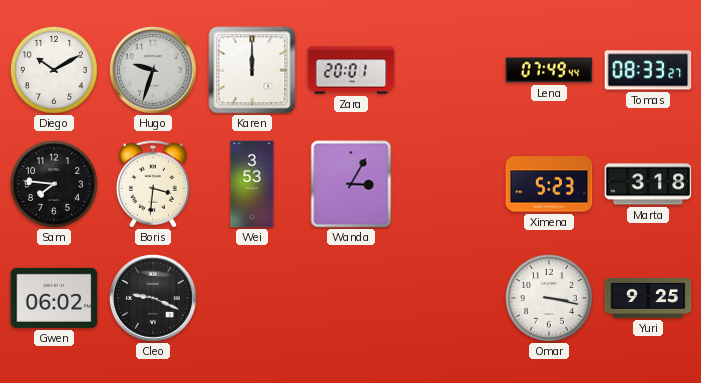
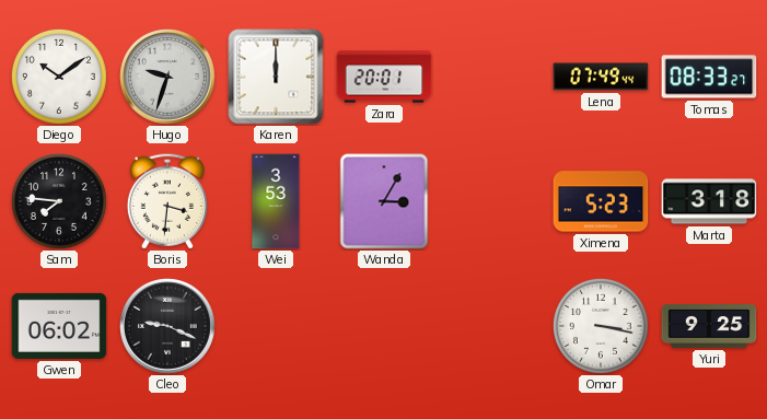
Diego: 10:10 -> 10:09
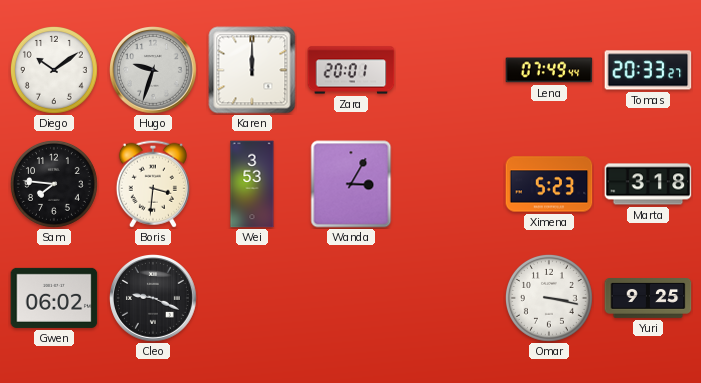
Tomas: 08:33 -> 20:33
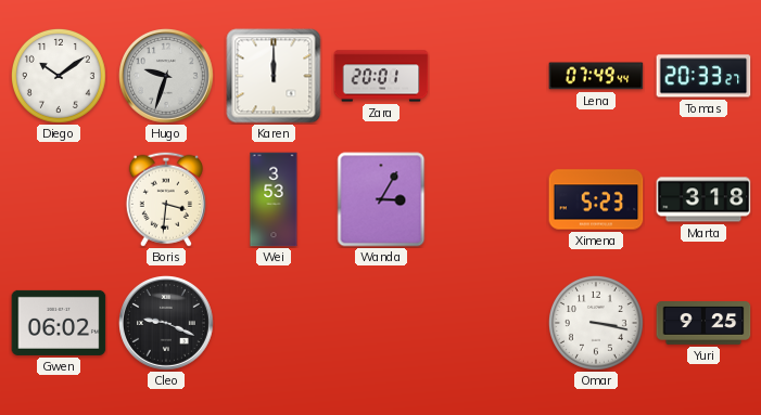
Sam: 7:46 -> none
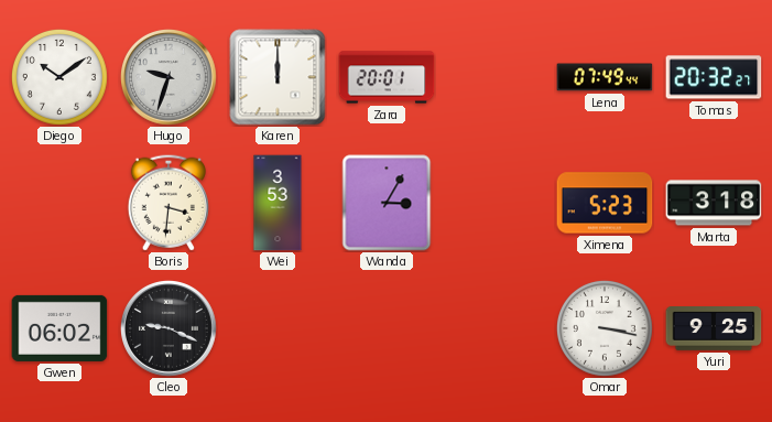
Tomas: 20:33 -> 20:32
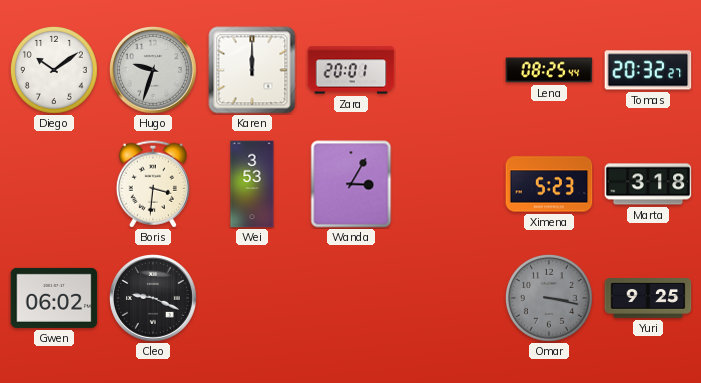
Lena: 07:49 -> 08:25
Omar dial: white -> grey
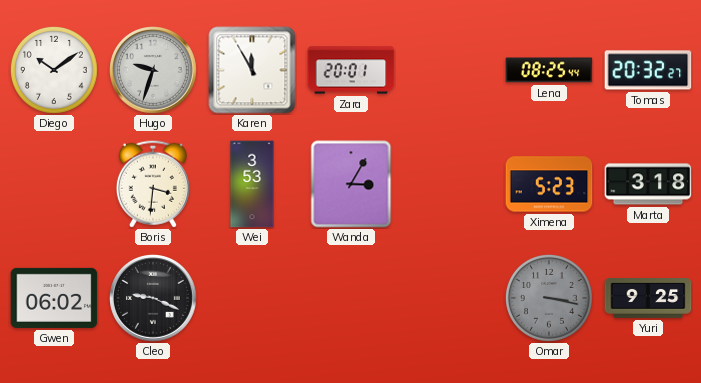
Karen: 12:00 -> 11:55
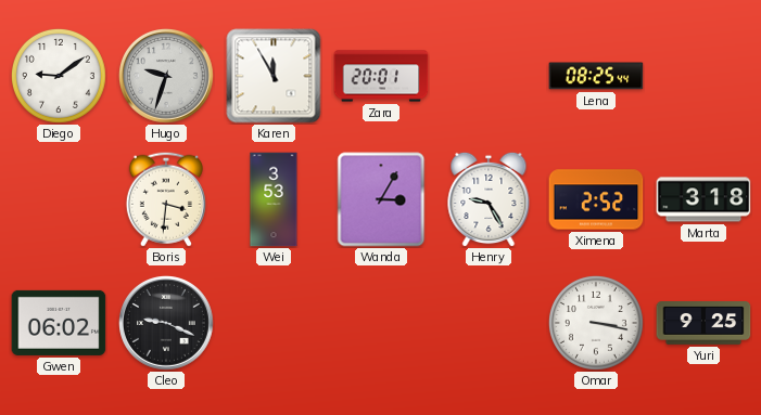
Diego: 10:09 -> 9:09
Tomas: 20:32 -> none
Henry: none -> 9:25
Ximena: 5:23 -> 2:52
Omar dial: grey -> white
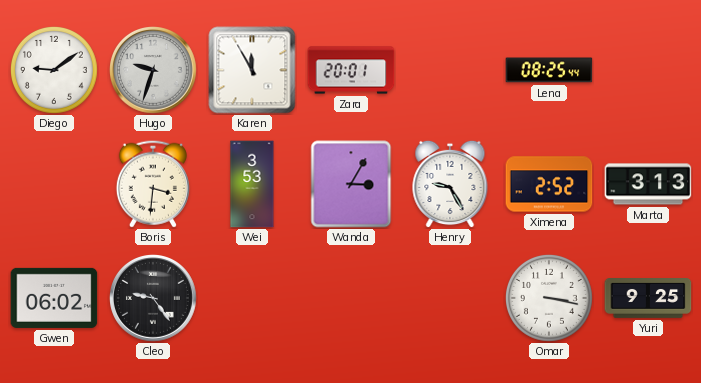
Marta: 3:18 -> 3:13
Cleo: 9:19 -> 9:24
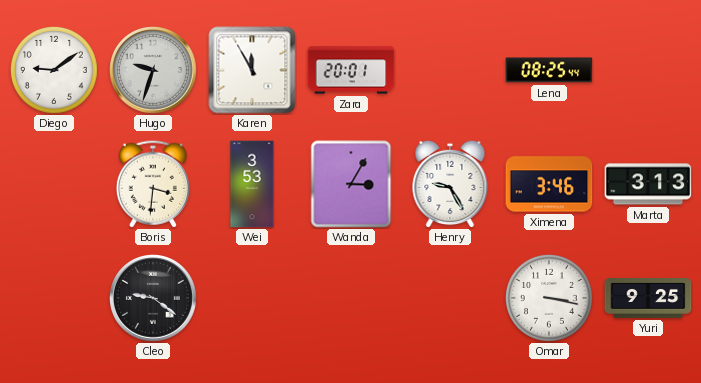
Ximena: 2:52 -> 3:46
Gwen: 06:02 -> none
Cleo: 9:24 -> 9:21
